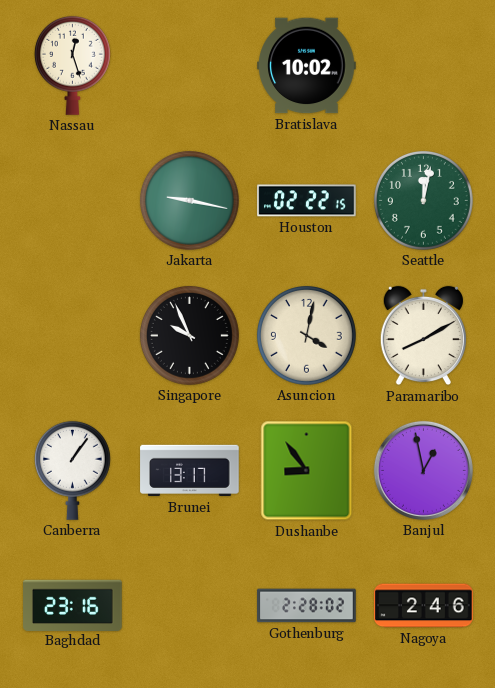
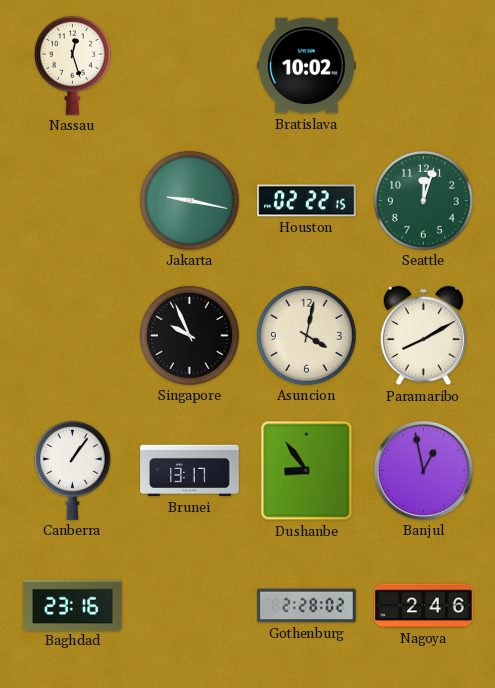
Seattle: 12:02 -> 12:03
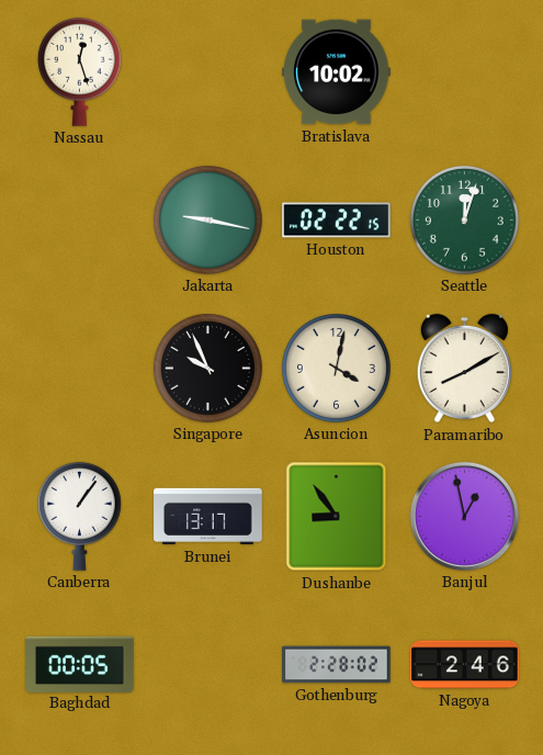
Baghdad: 23:16 -> 00:05
